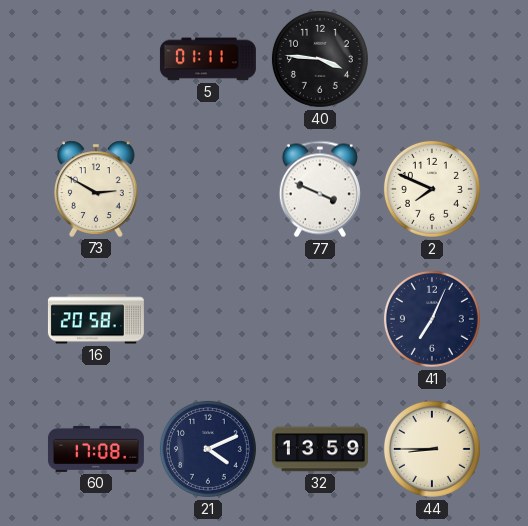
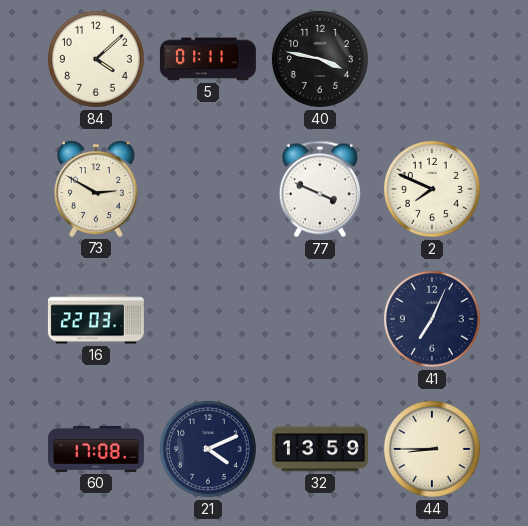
84: none -> 4:08
40: 3:46 -> 3:47
16: 20:58 -> 22:03
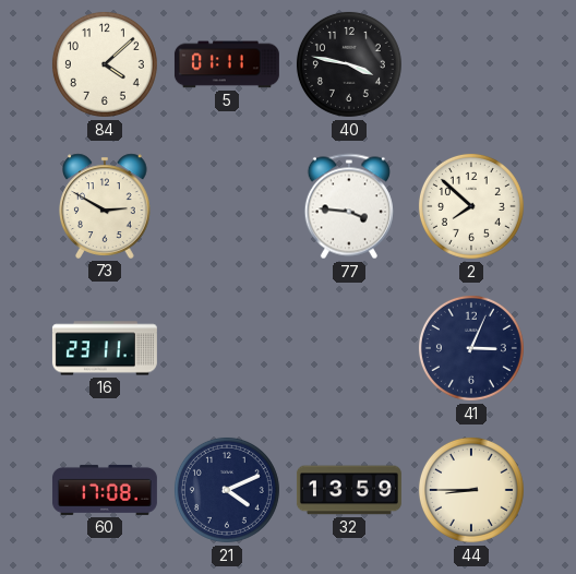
77: 3:49 -> 3:46
2: 7:49 -> 7:52
16: 22:03 -> 23:11
41: 7:04 -> 3:04
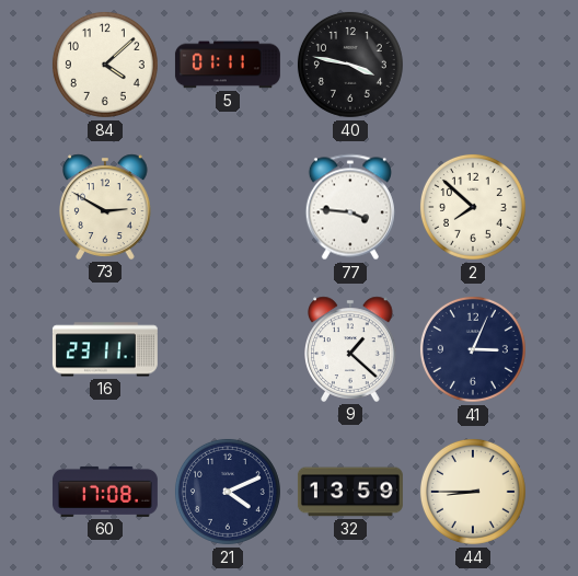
9: none -> 1:22
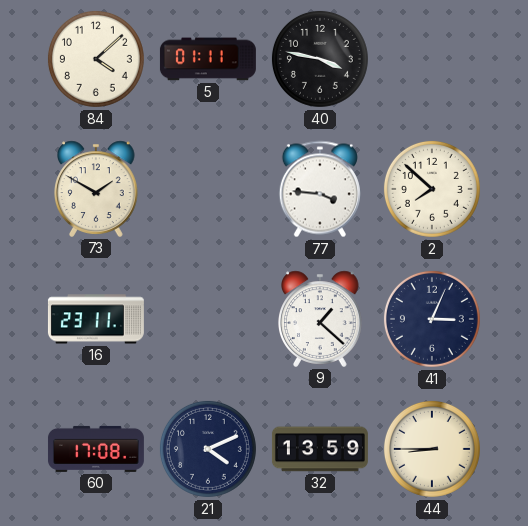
73: 2:50 -> 1:50
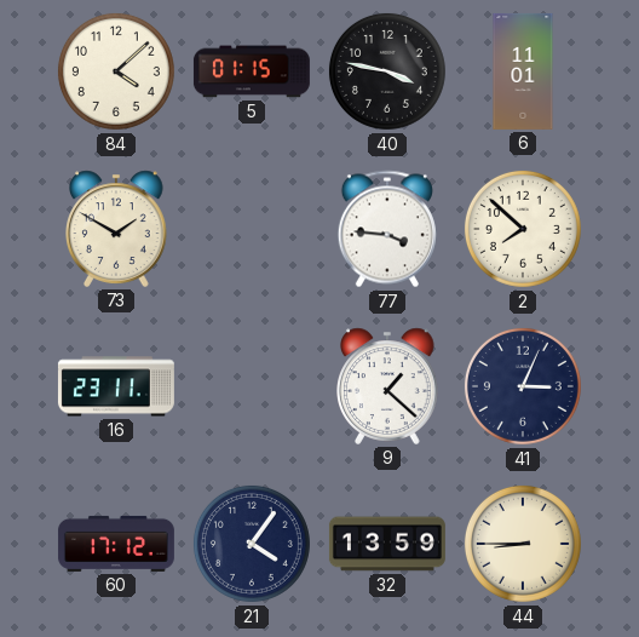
5: 01:11 -> 01:15
6: none -> 11:01
60: 17:08 -> 17:12
21: 4:11 -> 4:06
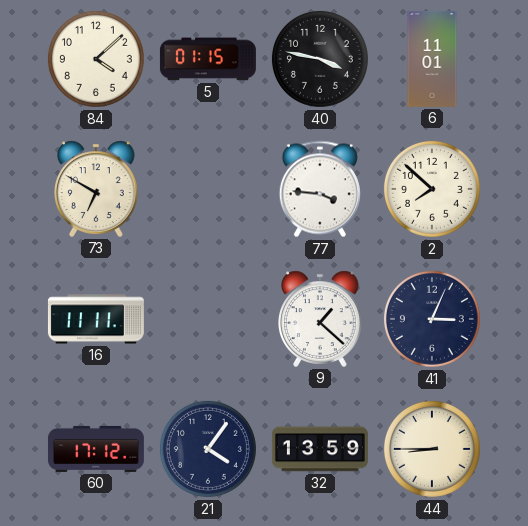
73: 1:50 -> 6:50
16: 23:11 -> 11:11
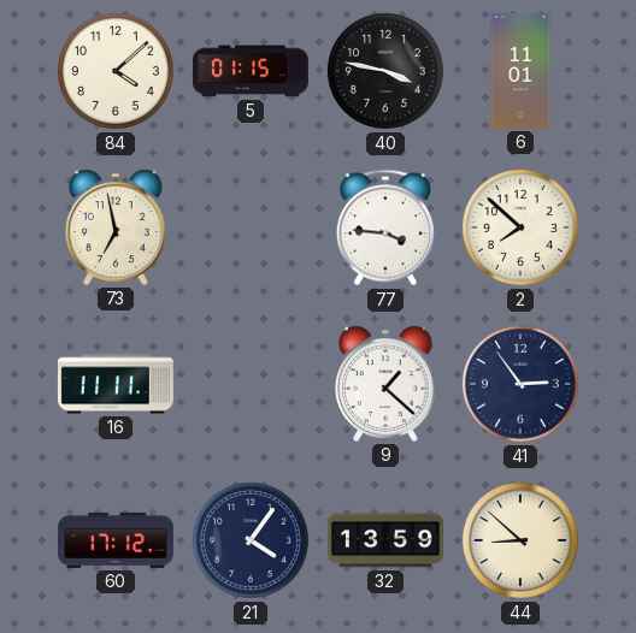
73: 6:50 -> 6:58
41: 3:04 -> 2:54
44: 8:45 -> 8:52
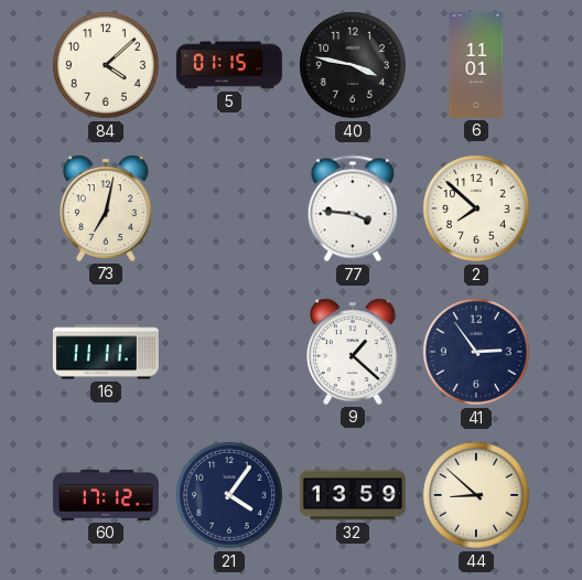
73: 6:58 -> 7:02
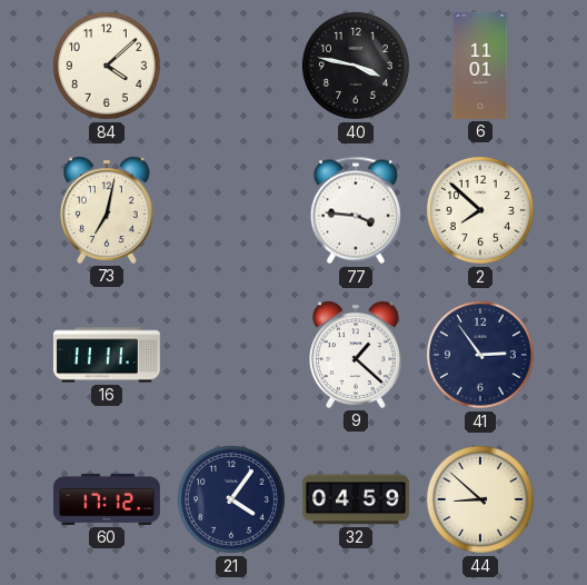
5: 01:15 -> none
32: 13:59 -> 04:59
